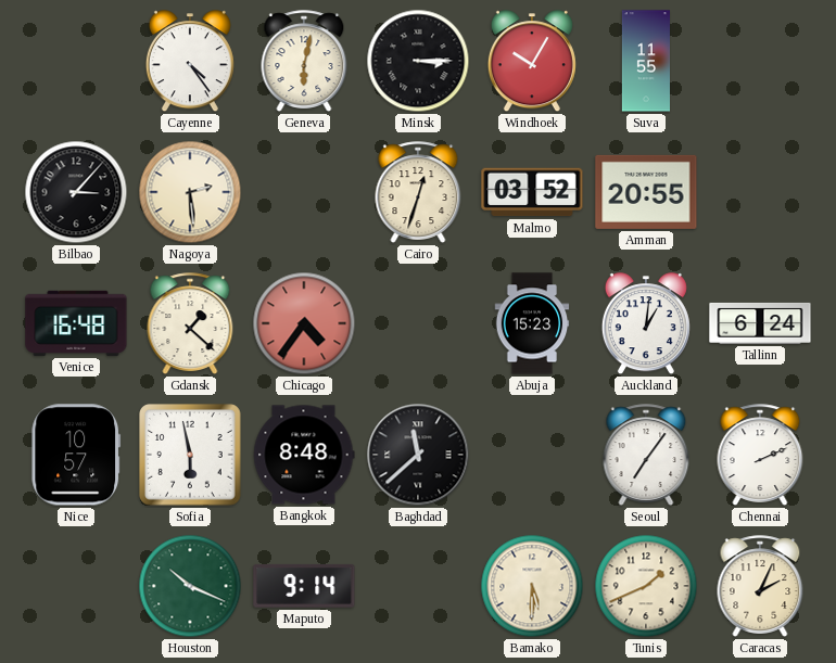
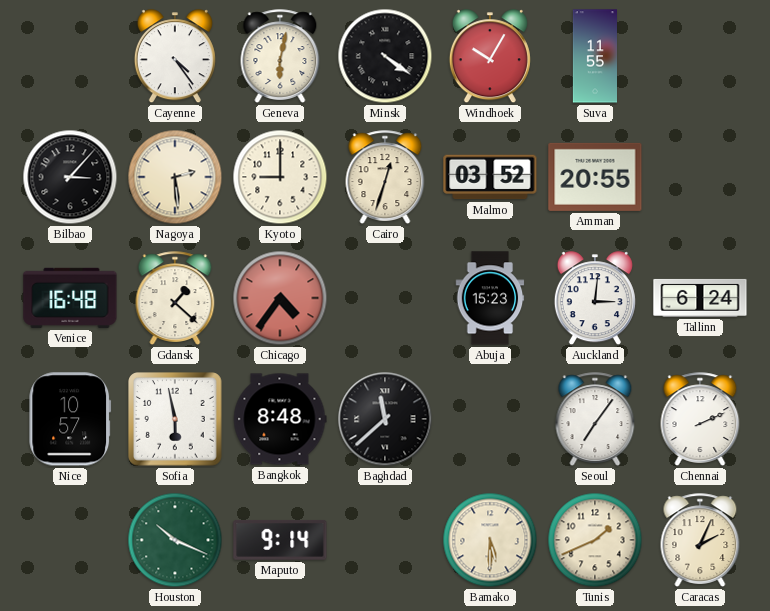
Minsk: 3:15 -> 4:21
Kyoto: none -> 9:00
Auckland: 1:01 -> 3:01
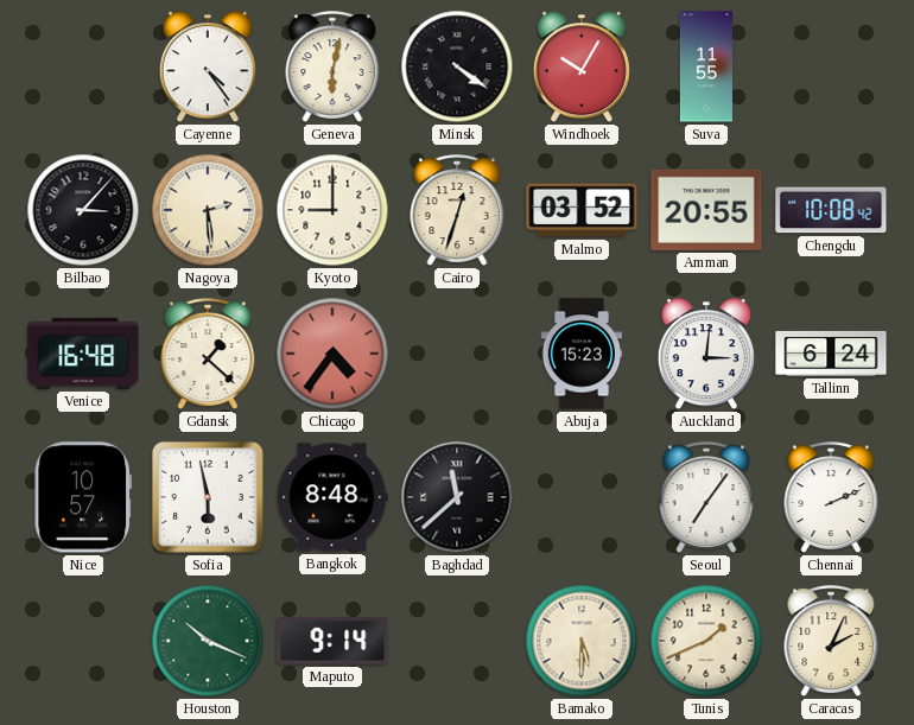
Chengdu: none -> 10:08
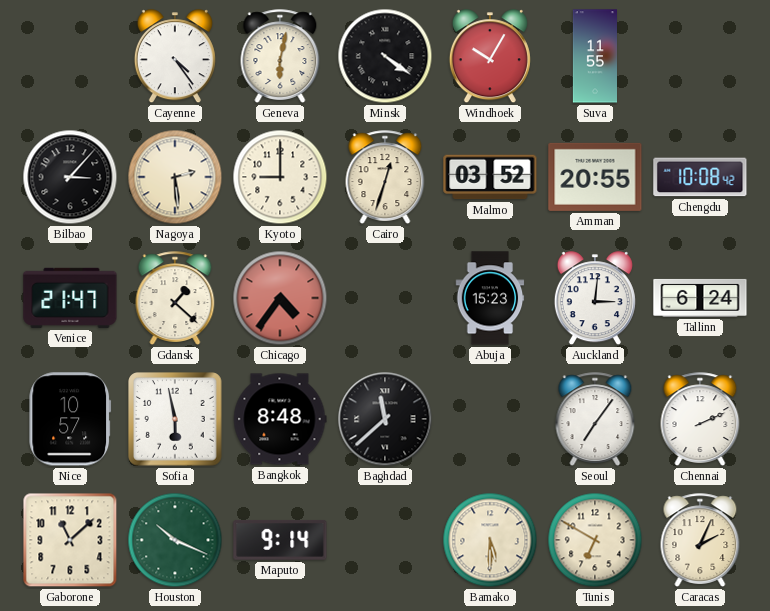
Venice: 16:48 -> 21:47
Gaborone: none -> 11:08
Tunis: 1:41 -> 6:50
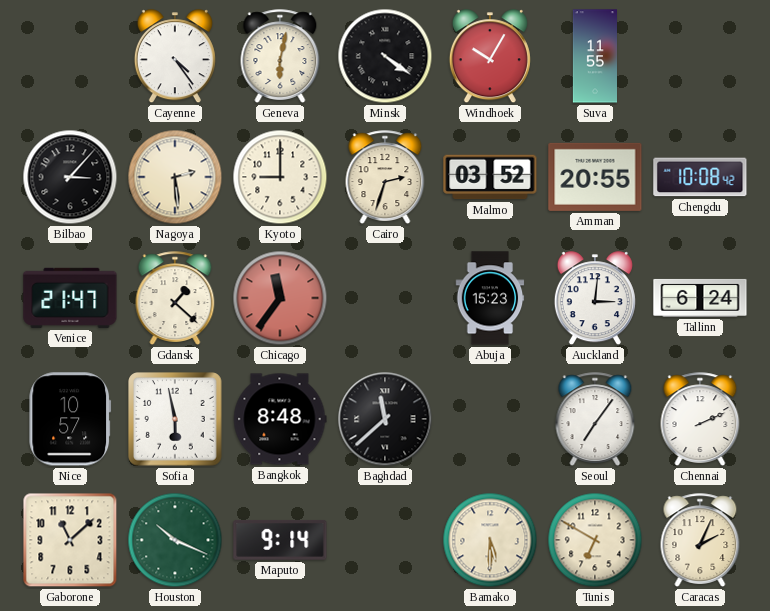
Cairo: 12:33 -> 2:33
Chicago: 4:36 -> 11:36
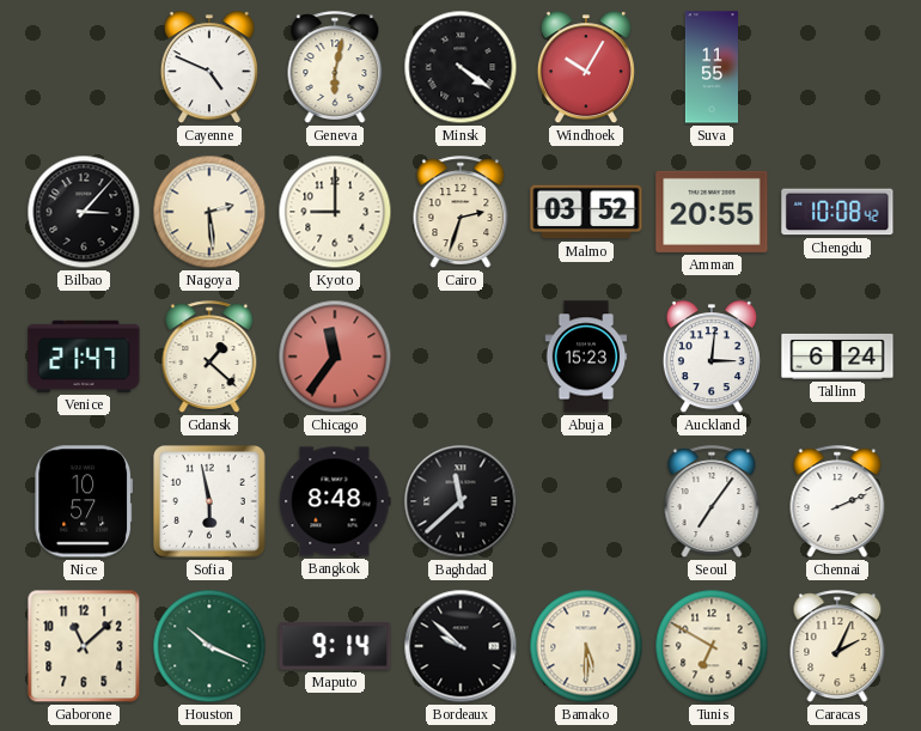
Cayenne: 4:24 -> 4:49
Bordeaux: none -> 9:52
